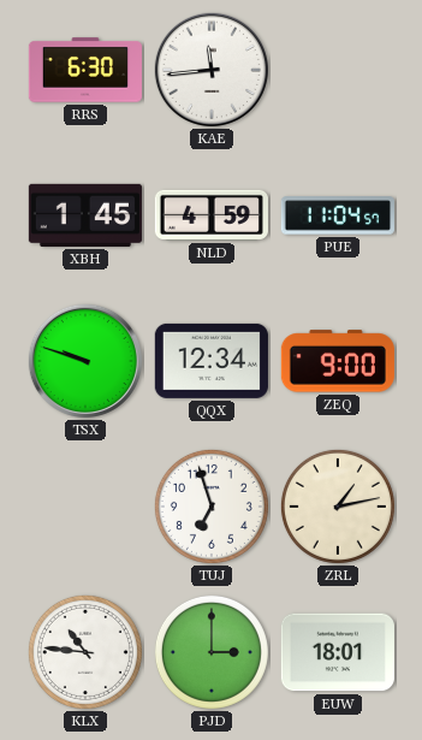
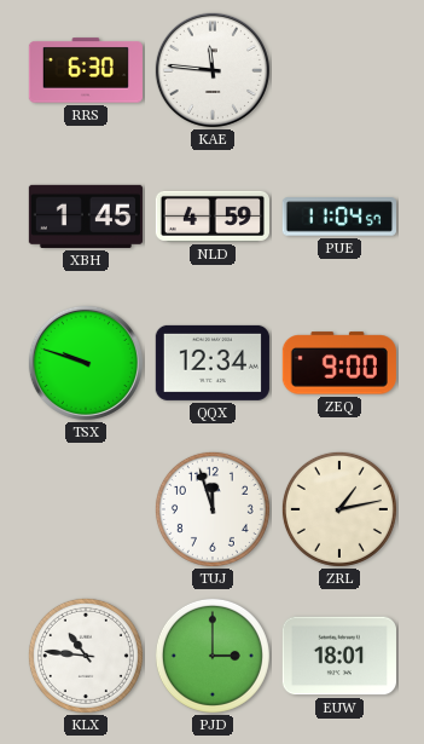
KAE: 11:44 -> 11:46
TUJ: 6:57 -> 11:57
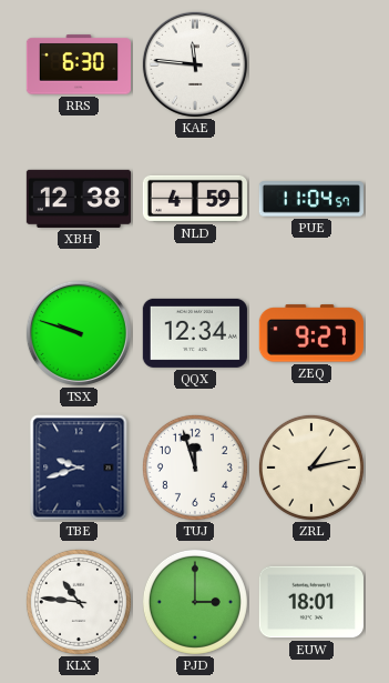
XBH: 1:45 -> 12:38
ZEQ: 9:00 -> 9:27
TBE: none -> 9:42
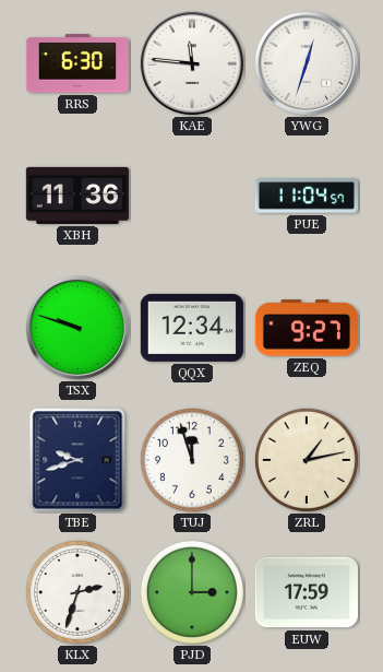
YWG: none -> 12:33
XBH: 12:38 -> 11:36
NLD: 4:59 -> none
KLX: 10:46 -> 2:33
EUW: 18:01 -> 17:59
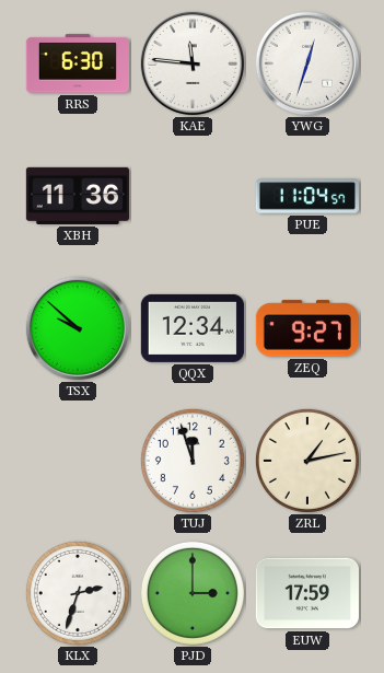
TSX: 9:48 -> 9:52
TBE: 9:42 -> none
